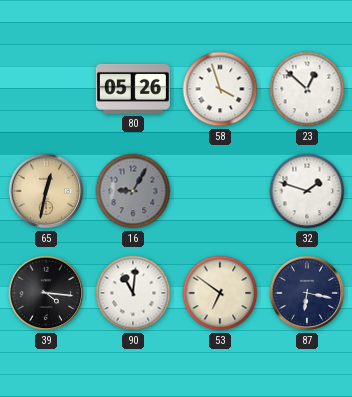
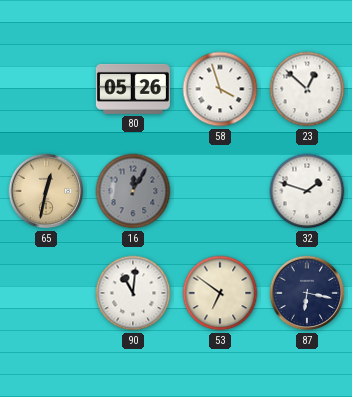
16: 9:05 -> 12:05
39: 4:16 -> none
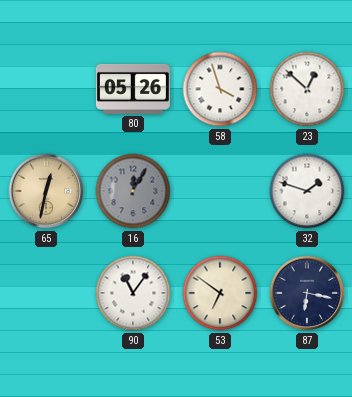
90: 11:01 -> 11:06
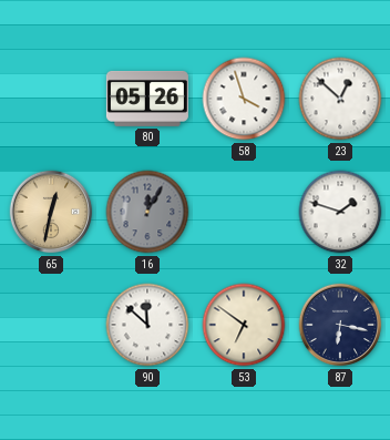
90: 11:06 -> 11:52
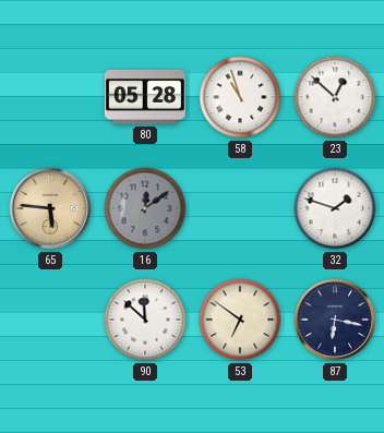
80: 05:26 -> 05:28
58: 3:57 -> 10:57
65: 12:32 -> 5:46
16: 12:05 -> 12:09
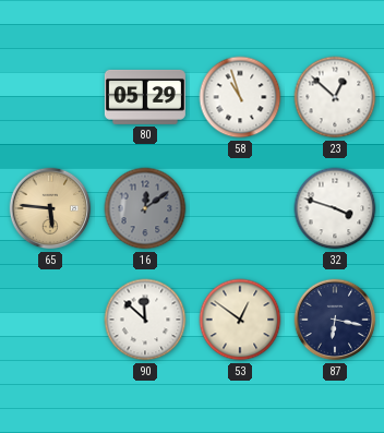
80: 05:28 -> 05:29
32: 1:48 -> 3:48
53: 6:51 -> 12:51
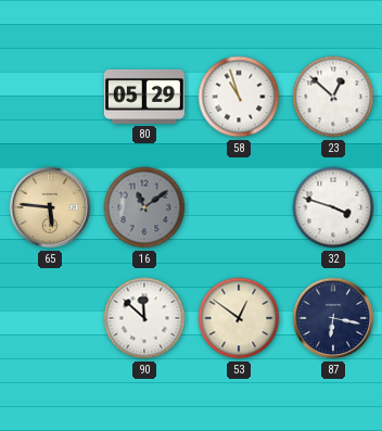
16: 12:09 -> 11:09
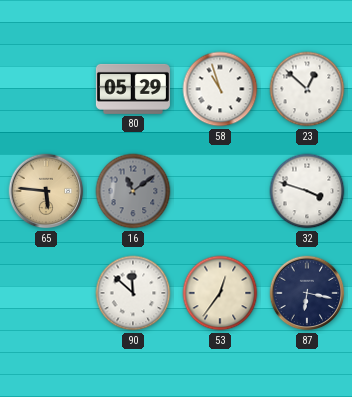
53: 12:51 -> 12:36
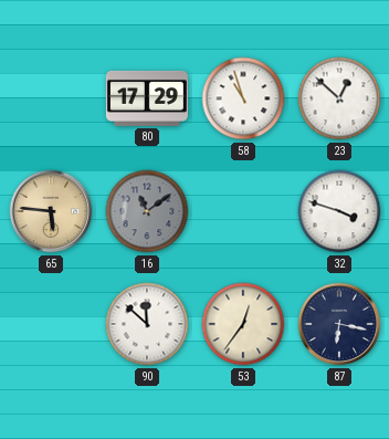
80: 05:29 -> 17:29
